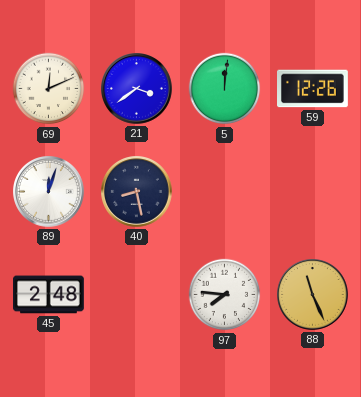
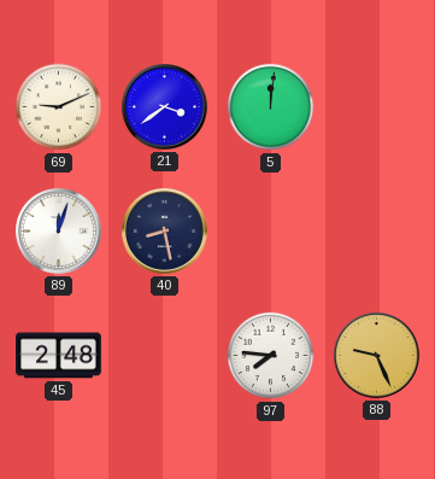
69: 12:11 -> 9:11
59: 12:26 -> none
88: 11:26 -> 9:26
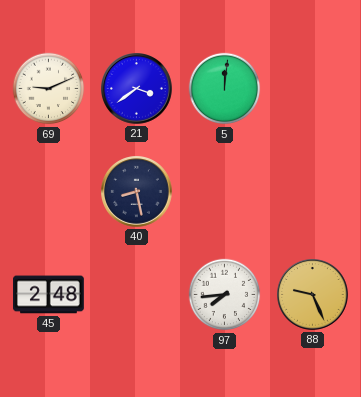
89: 12:03 -> none
97: 7:46 -> 7:44
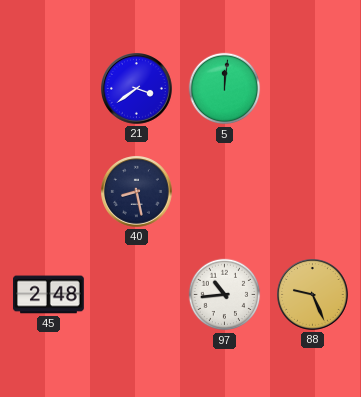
69: 9:11 -> none
97: 7:44 -> 10:44
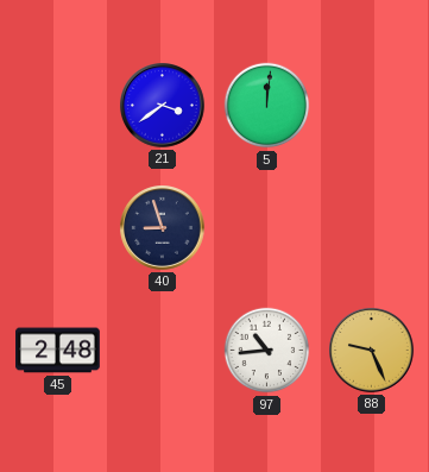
40: 8:28 -> 8:57
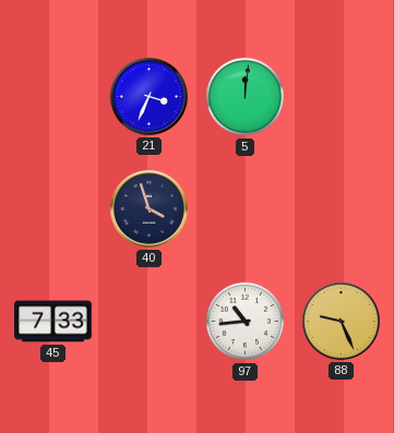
21: 3:39 -> 3:34
40: 8:57 -> 3:57
45: 2:48 -> 7:33
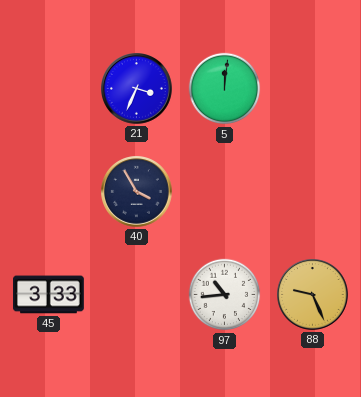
40: 3:57 -> 3:55
45: 7:33 -> 3:33
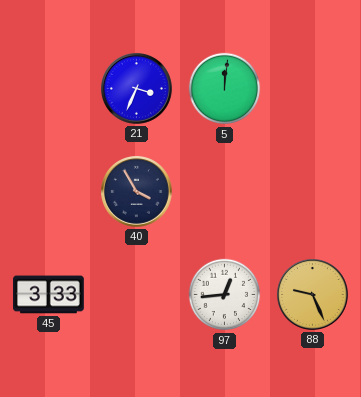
97: 10:44 -> 12:44
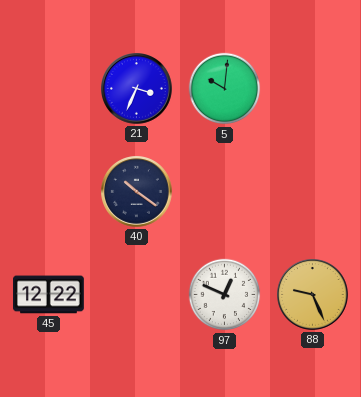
5: 12:01 -> 10:01
40: 3:55 -> 10:21
45: 3:33 -> 12:22
97: 12:44 -> 12:49
